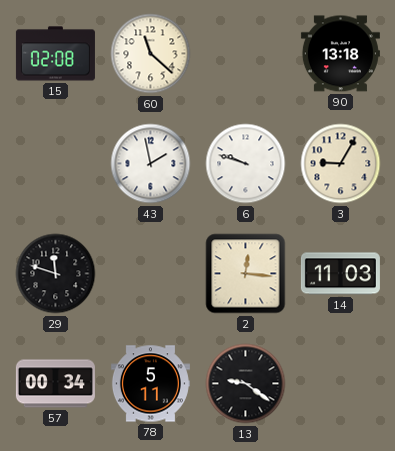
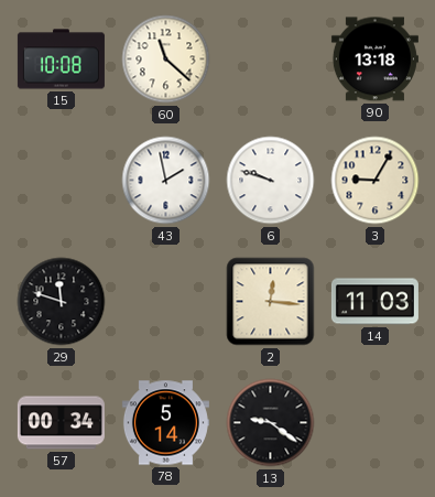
15: 02:08 -> 10:08
78: 5:11 -> 5:14
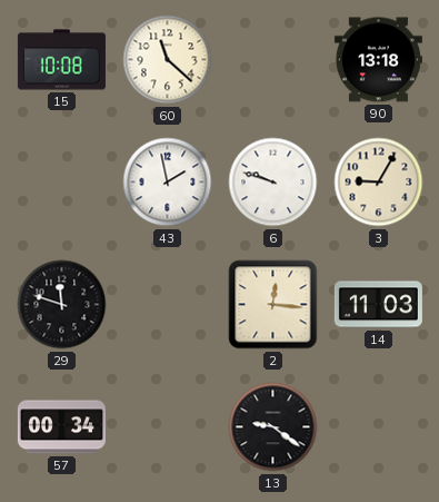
78: 5:14 -> none
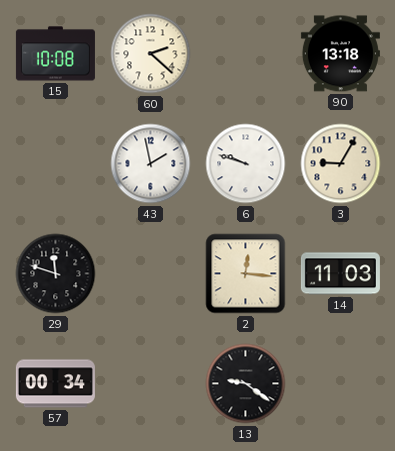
60: 11:22 -> 2:22
